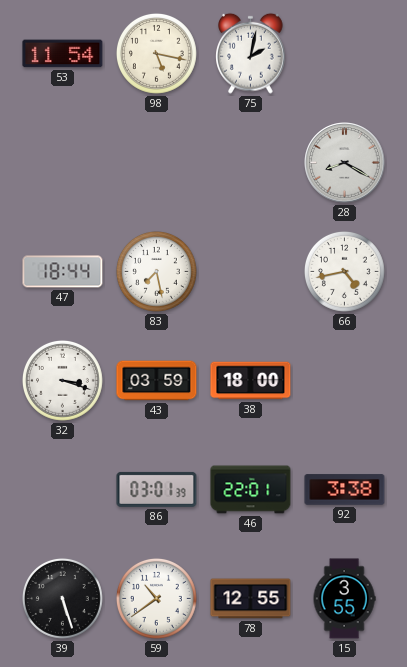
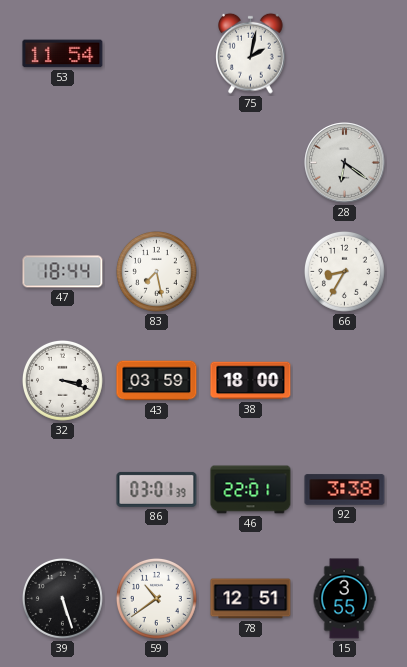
98: 5:17 -> none
28: 8:20 -> 6:21
66: 4:43 -> 8:35
78: 12:55 -> 12:51
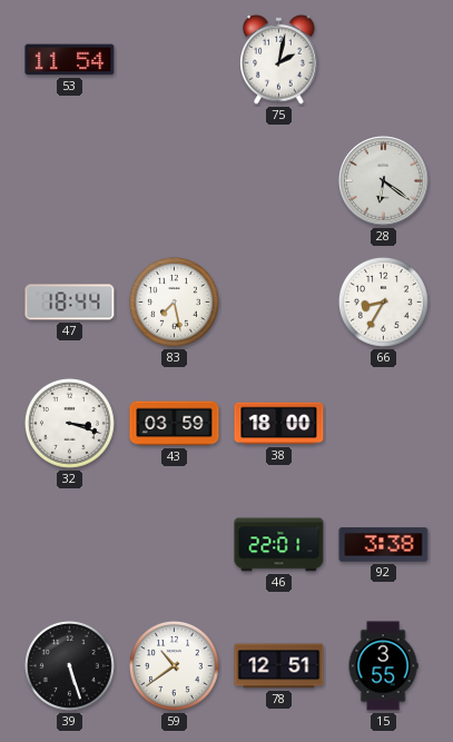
86: 03:01 -> none
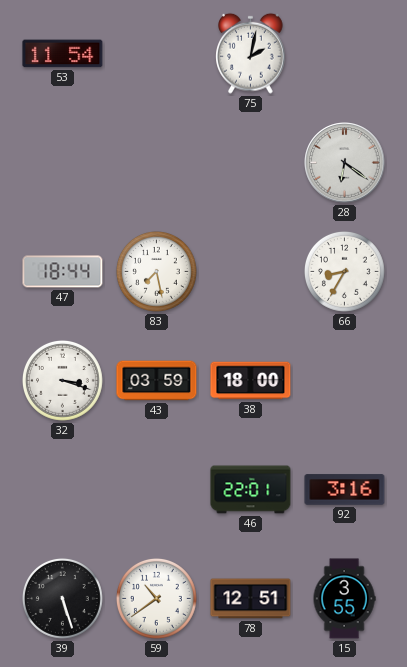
92: 3:38 -> 3:16
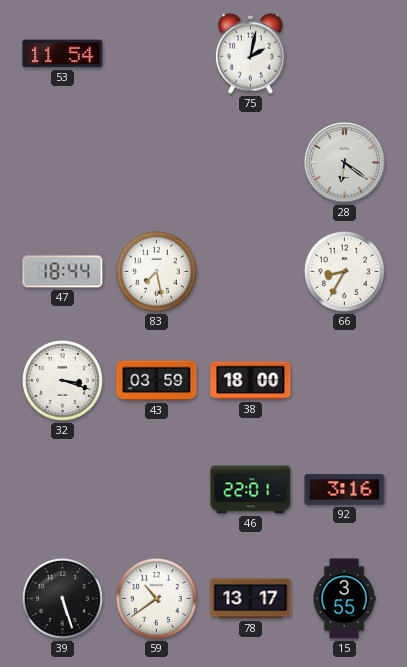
78: 12:51 -> 13:17
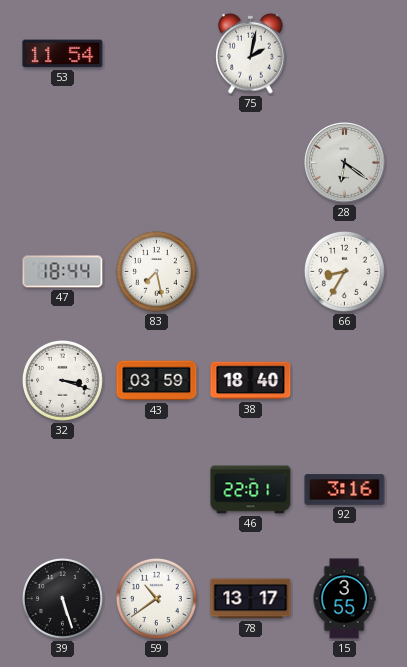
38: 18:00 -> 18:40
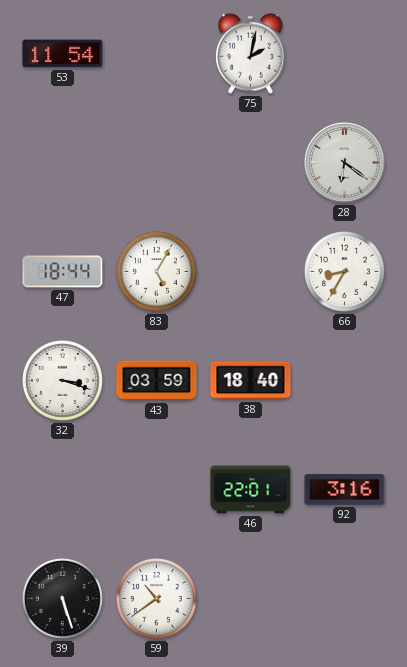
83: 7:28 -> 5:05
78: 13:17 -> none
15: 3:55 -> none
